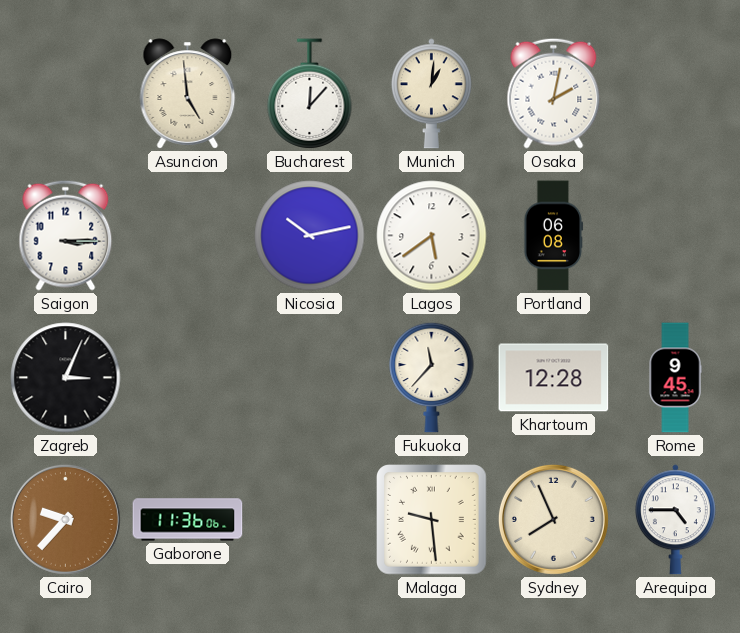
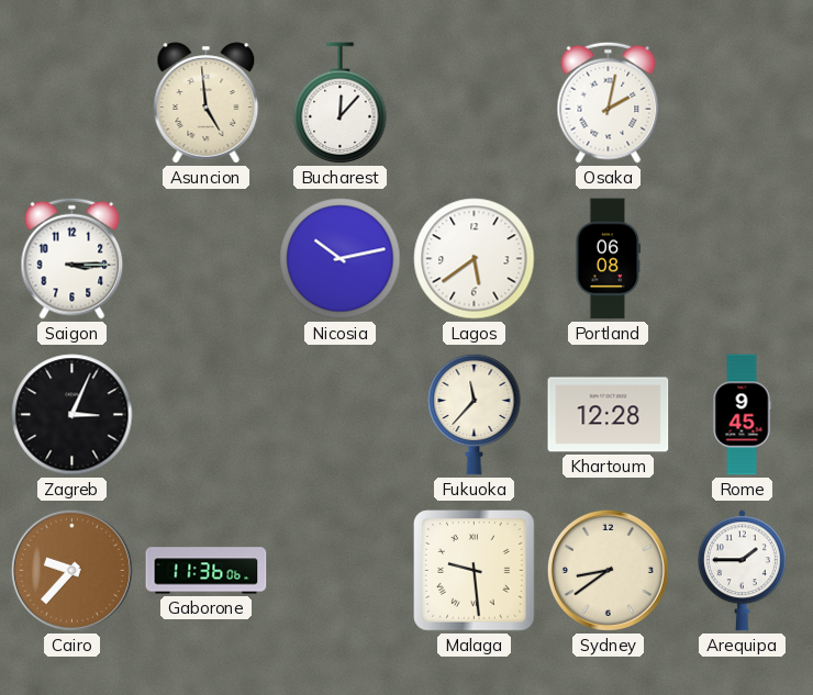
Munich: 1:01 -> none
Sydney: 7:56 -> 8:39
Arequipa: 4:45 -> 1:45
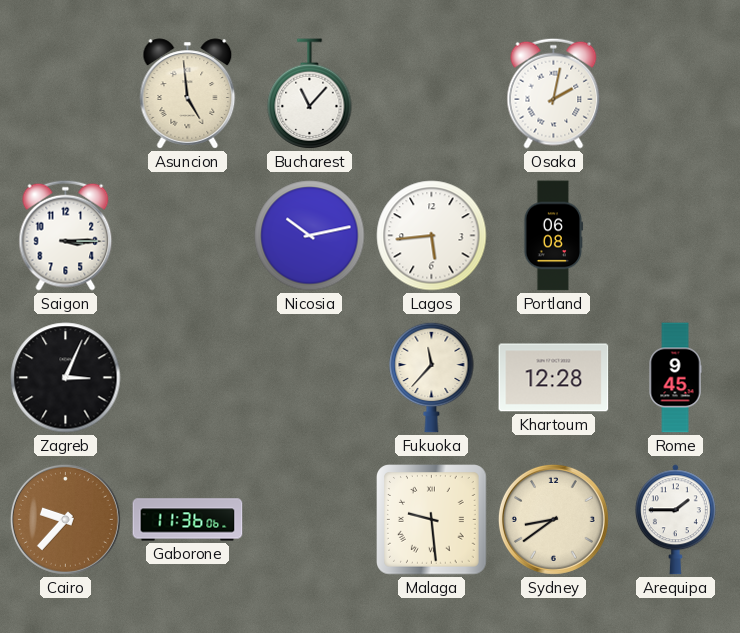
Bucharest: 12:07 -> 11:07
Lagos: 5:39 -> 5:44
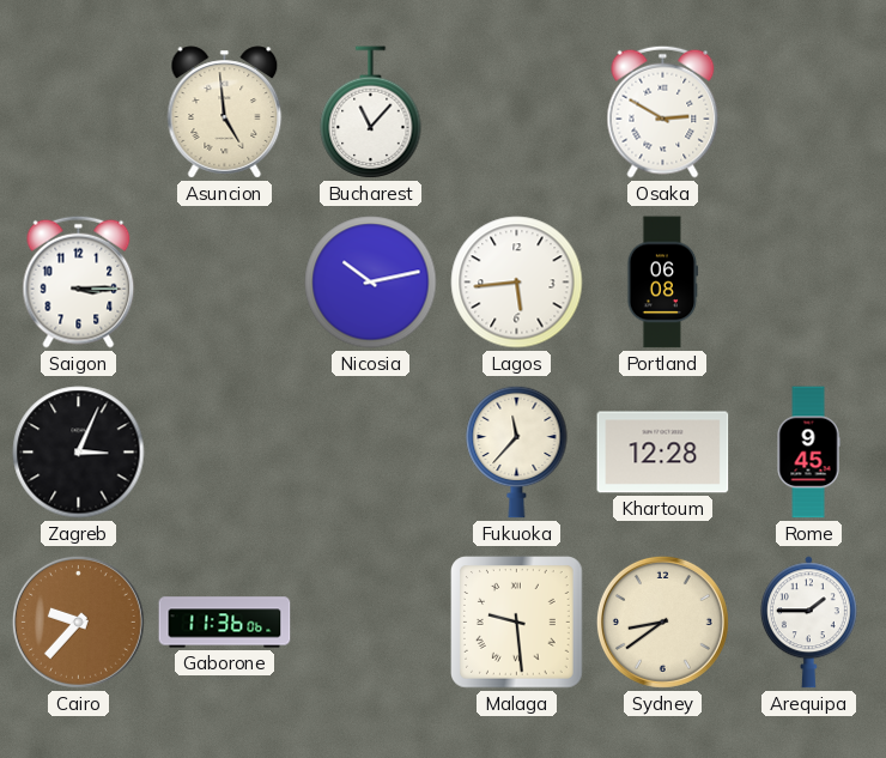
Osaka: 2:02 -> 2:50
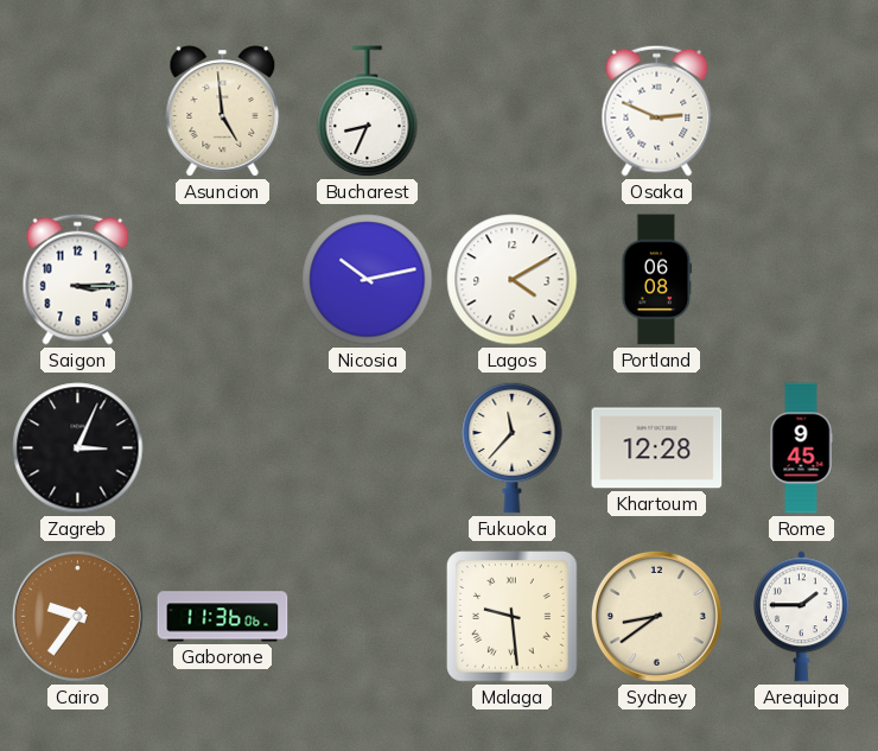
Bucharest: 11:07 -> 8:34
Osaka: 2:50 -> 2:49
Lagos: 5:44 -> 4:10
Cairo: 9:37 -> 9:36
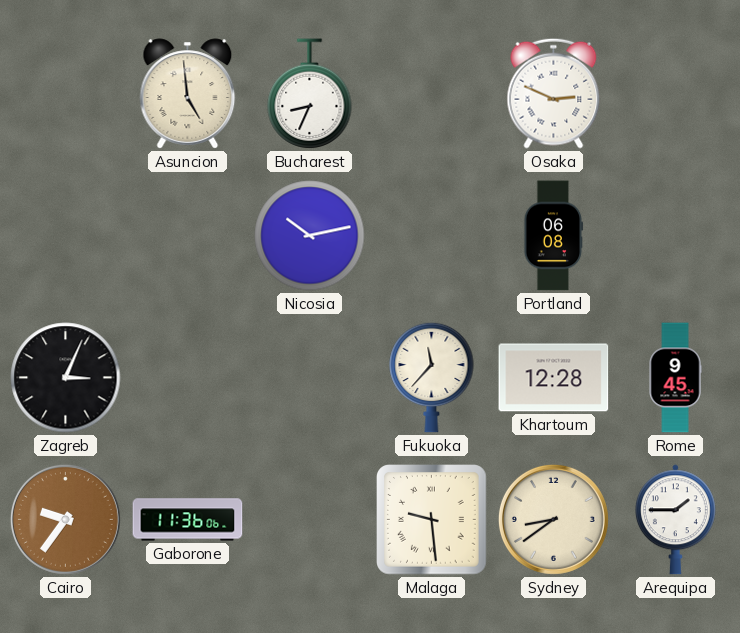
Saigon: 3:15 -> none
Lagos: 4:10 -> none
